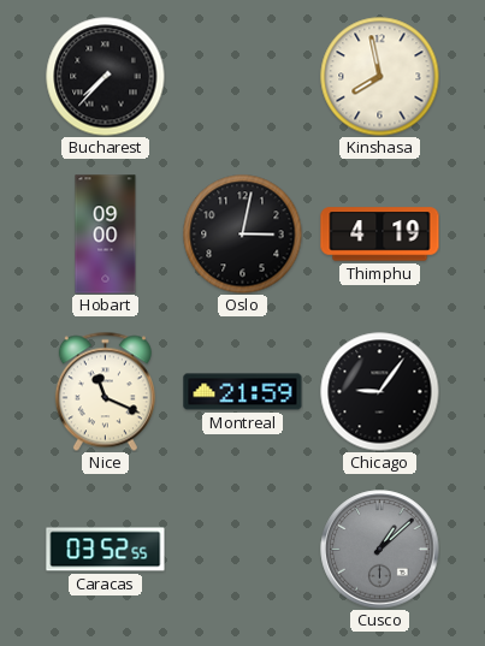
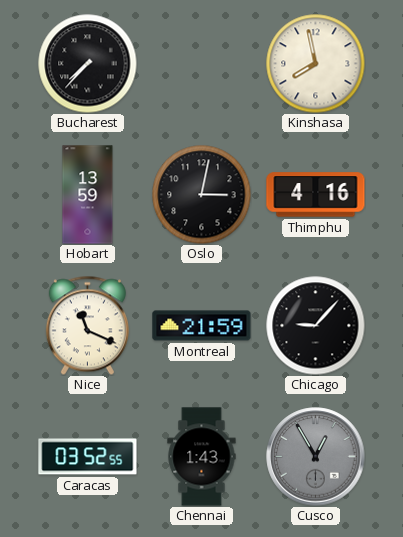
Hobart: 09:00 -> 13:59
Thimphu: 4:19 -> 4:16
Chicago: 9:06 -> 9:07
Chennai: none -> 1:43
Cusco: 1:08 -> 12:55
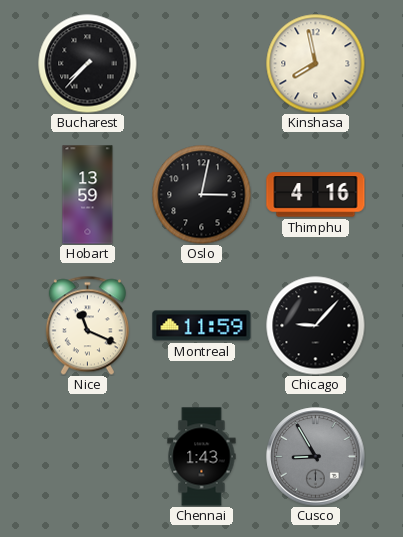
Montreal: 21:59 -> 11:59
Caracas: 03:52 -> none
Cusco: 12:55 -> 8:55
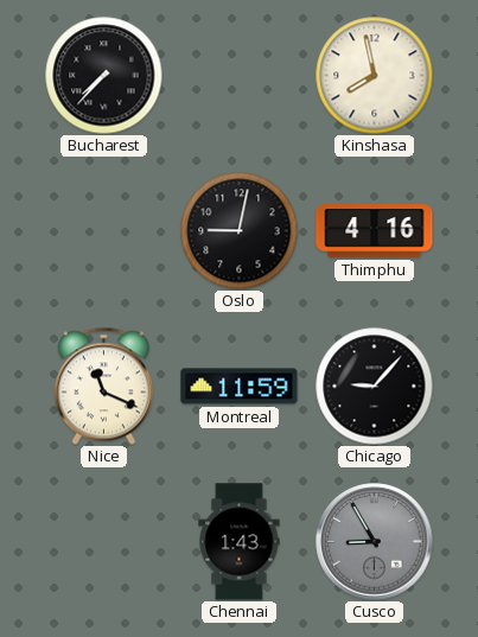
Hobart: 13:59 -> none
Oslo: 3:02 -> 9:02
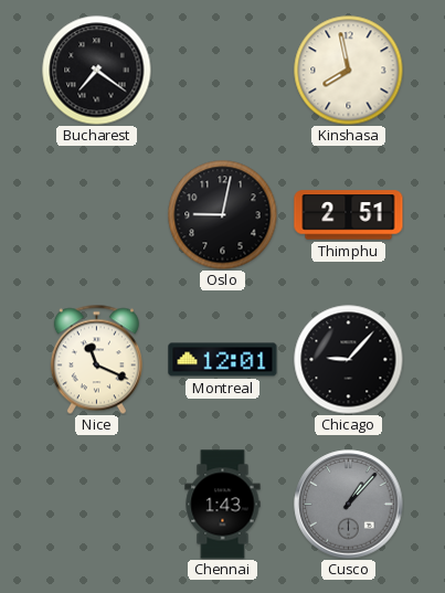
Bucharest: 7:37 -> 7:21
Thimphu: 4:16 -> 2:51
Montreal: 11:59 -> 12:01
Cusco: 8:55 -> 1:07
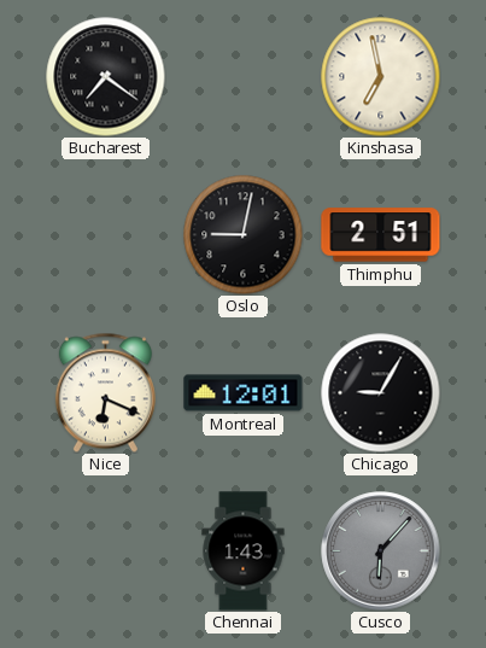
Kinshasa: 7:58 -> 6:58
Nice: 11:19 -> 6:19
Chicago: 9:07 -> 9:05
Cusco: 1:07 -> 6:07
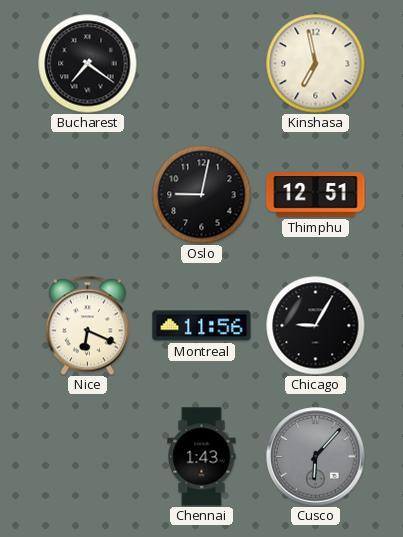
Thimphu: 2:51 -> 12:51
Montreal: 12:01 -> 11:56
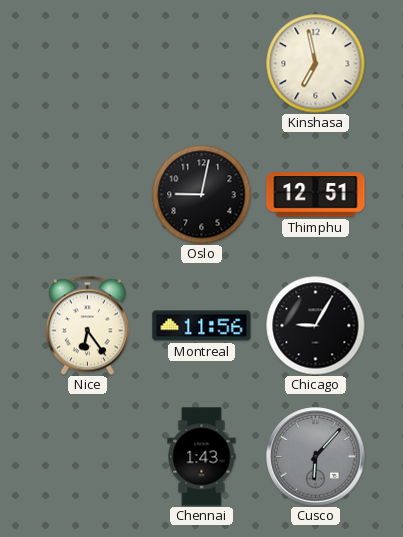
Bucharest: 7:21 -> none
Nice: 6:19 -> 6:24
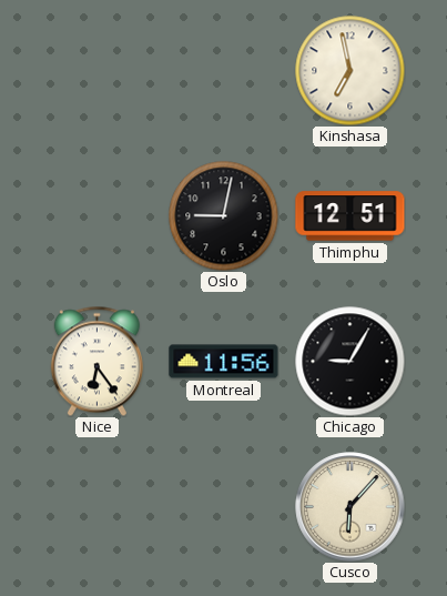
Chennai: 1:43 -> none
Cusco dial: grey -> cream
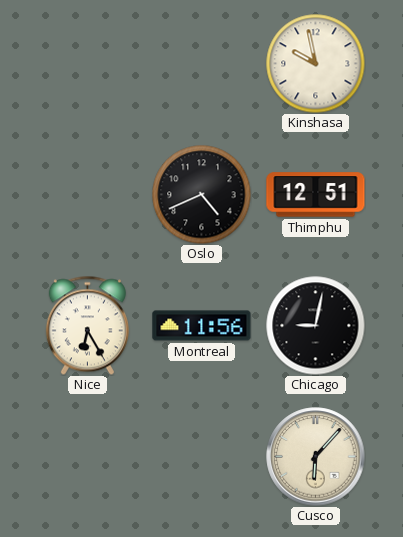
Kinshasa: 6:58 -> 9:58
Oslo: 9:02 -> 4:41
Nice: 6:24 -> 6:25
Chicago: 9:05 -> 9:02
